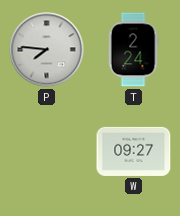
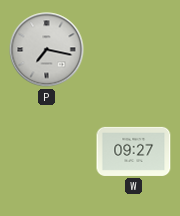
P: 7:46 -> 7:17
T: 2:24 -> none
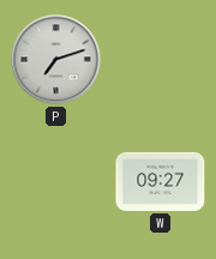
P: 7:17 -> 7:12
